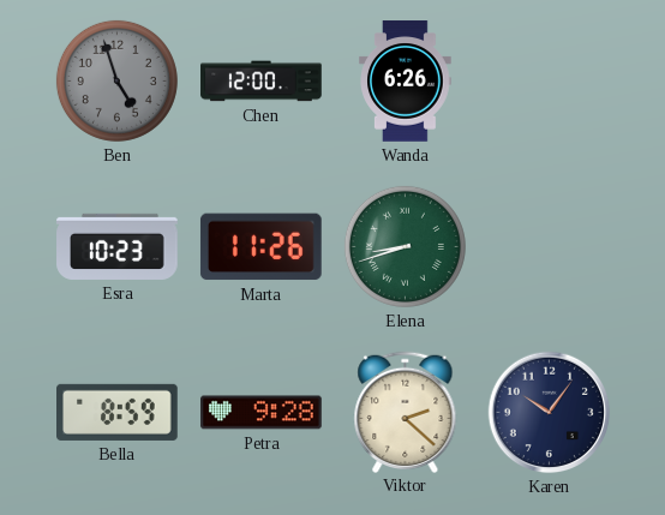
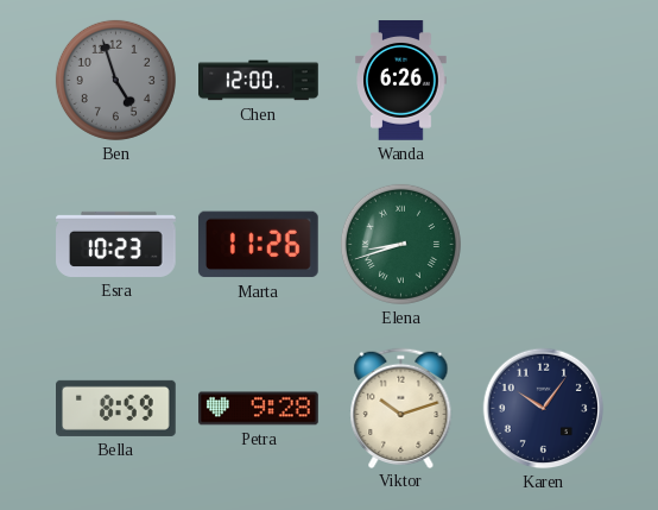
Viktor: 2:22 -> 10:12
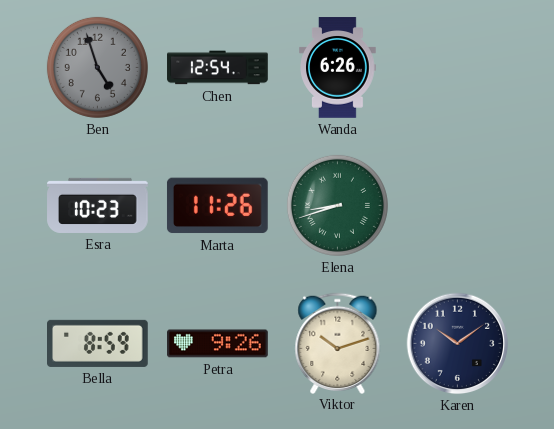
Chen: 12:00 -> 12:54
Petra: 9:28 -> 9:26
Karen: 10:06 -> 10:09
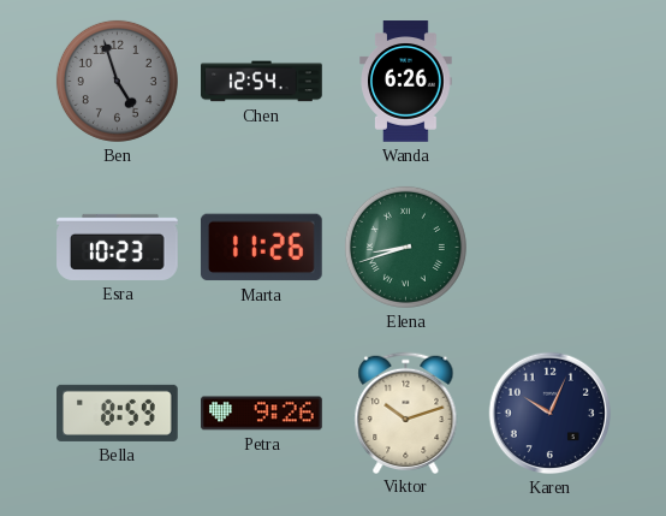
Karen: 10:09 -> 10:04
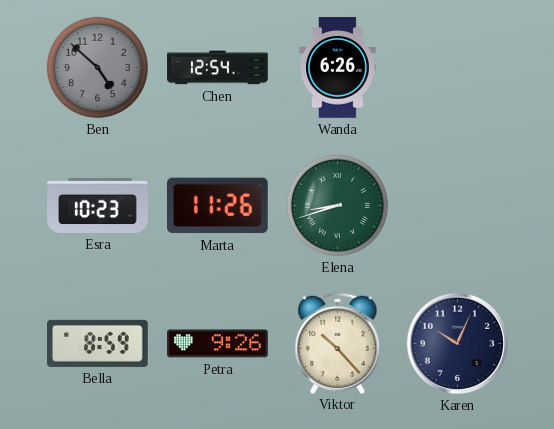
Ben: 4:57 -> 4:52
Viktor: 10:12 -> 10:23
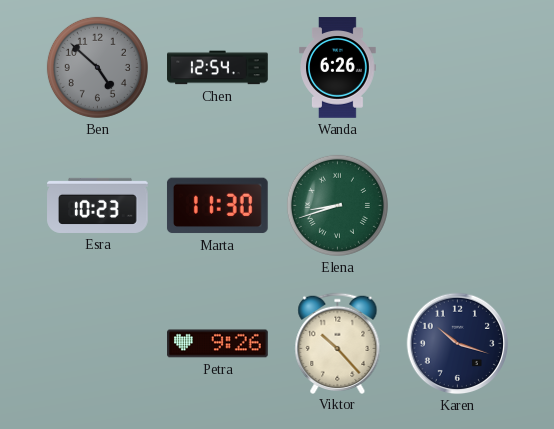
Marta: 11:26 -> 11:30
Bella: 8:59 -> none
Karen: 10:04 -> 10:18
